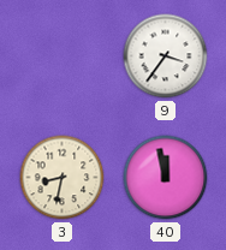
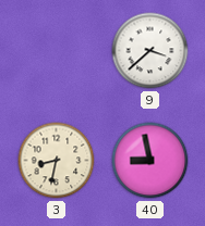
9: 3:36 -> 3:38
40: 11:58 -> 8:58
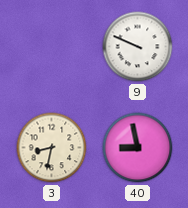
9: 3:38 -> 9:49
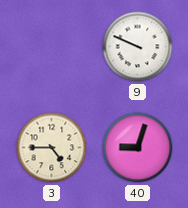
3: 8:32 -> 4:45
40: 8:58 -> 9:03
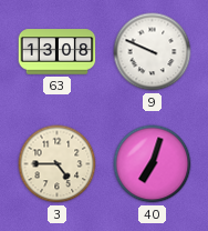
63: none -> 13:08
40: 9:03 -> 7:03
